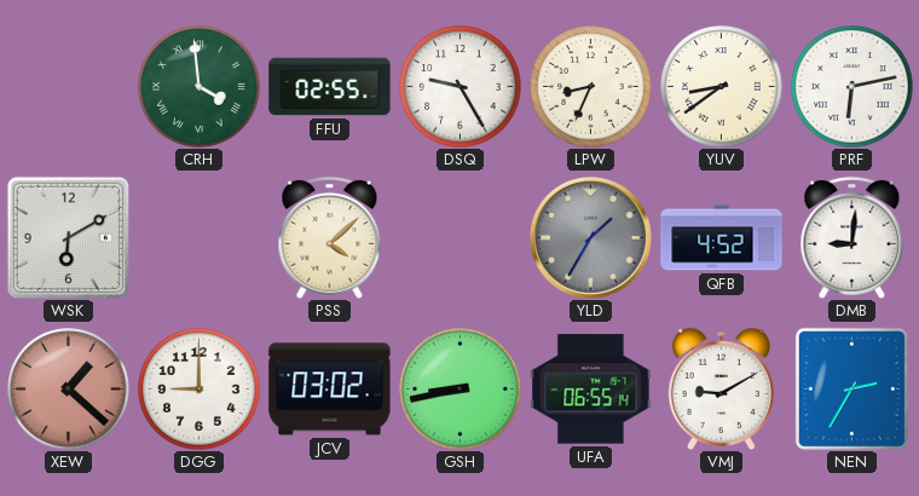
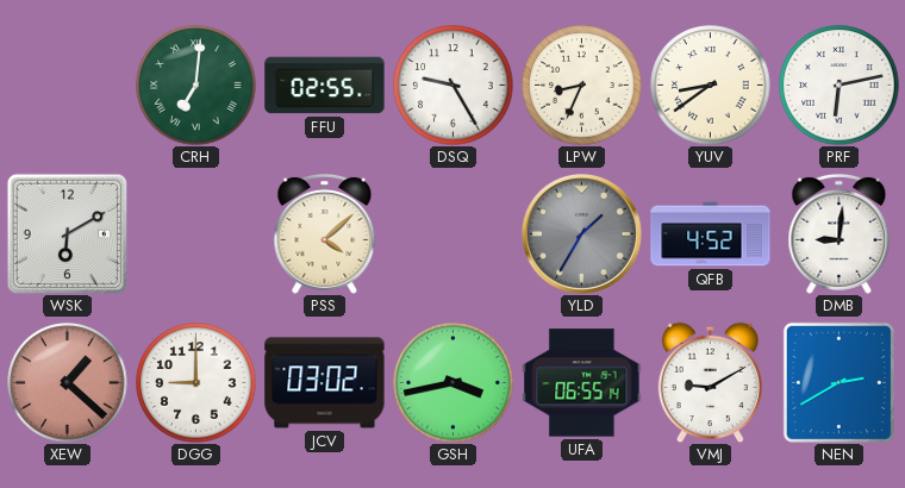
CRH: 3:59 -> 7:01
GSH: 8:43 -> 3:43
NEN: 2:35 -> 2:40
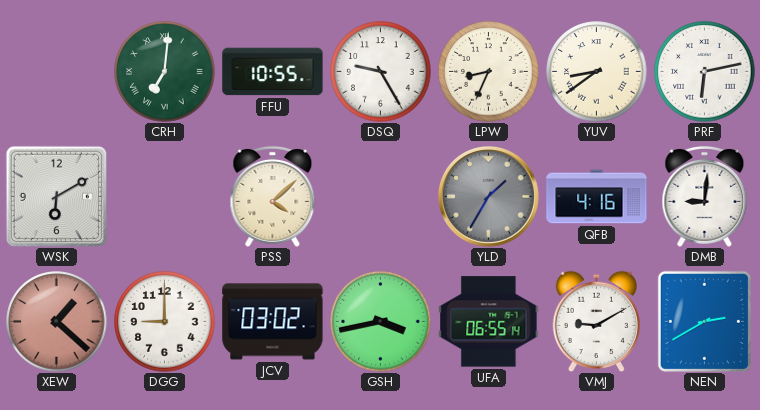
FFU: 02:55 -> 10:55
QFB: 4:52 -> 4:16
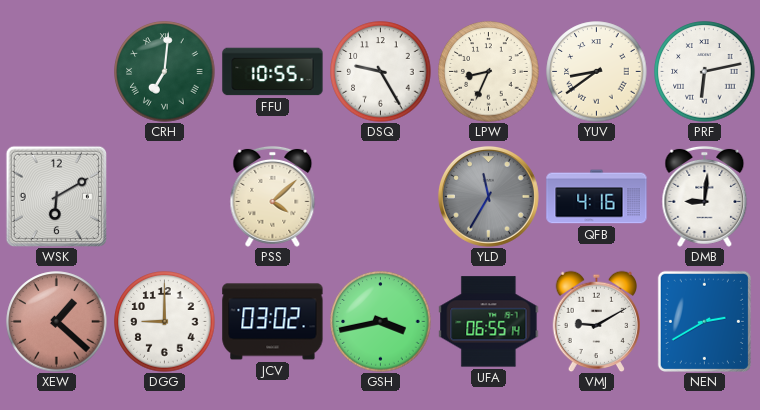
YLD: 1:35 -> 11:35
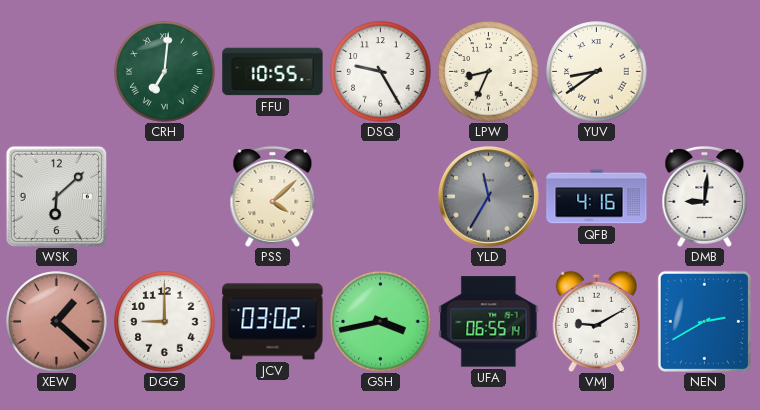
PRF: 6:13 -> none
WSK: 6:10 -> 6:08
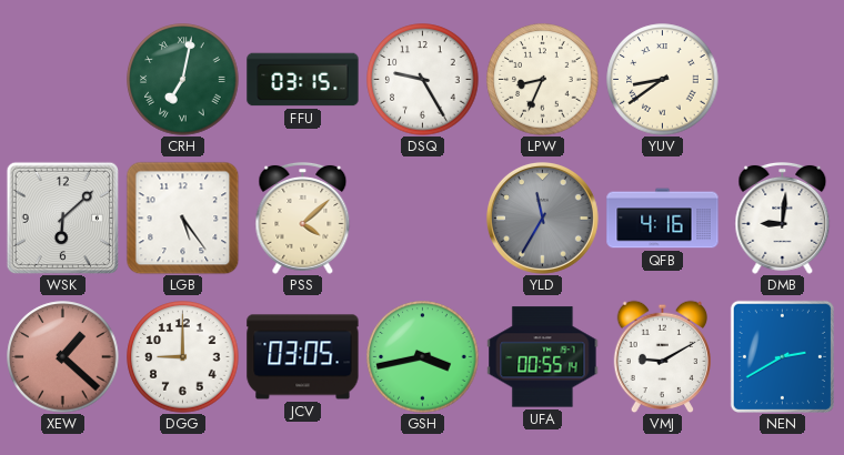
CRH: 7:01 -> 7:02
FFU: 10:55 -> 03:15
LGB: none -> 5:24
JCV: 03:02 -> 03:05
UFA: 06:55 -> 00:55
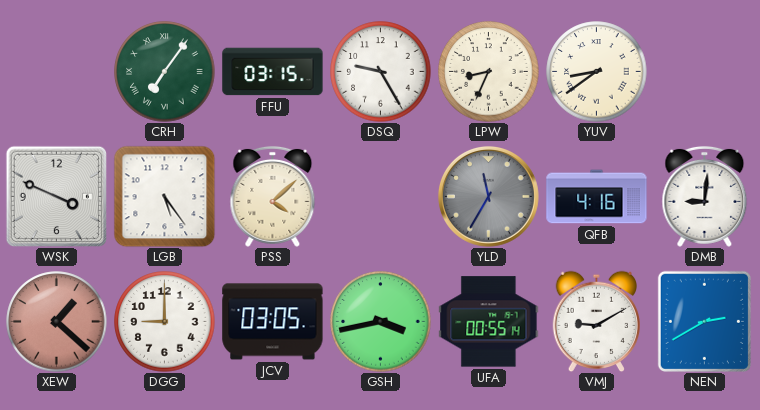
CRH: 7:02 -> 7:06
WSK: 6:08 -> 3:49
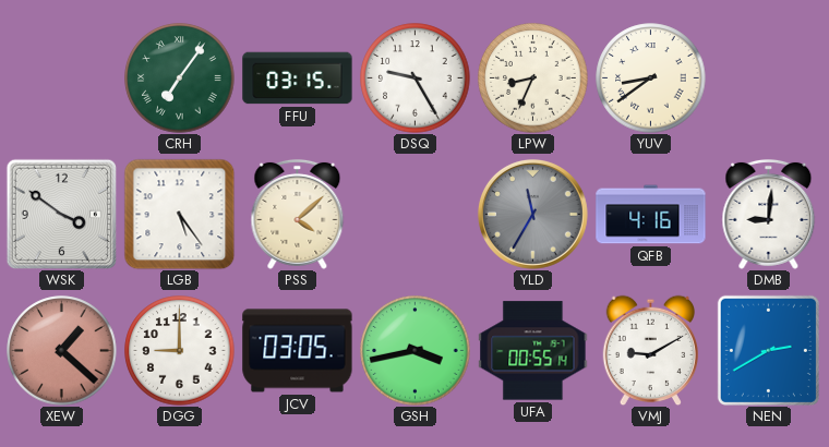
WSK: 3:49 -> 3:51
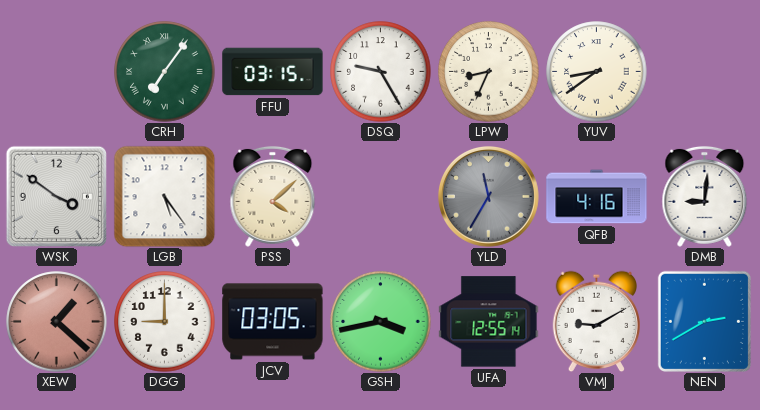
UFA: 00:55 -> 12:55
